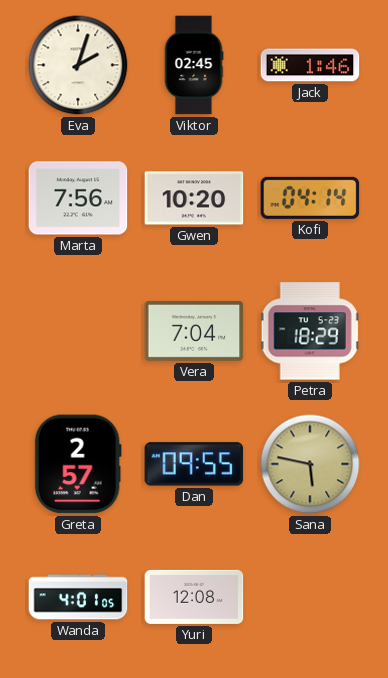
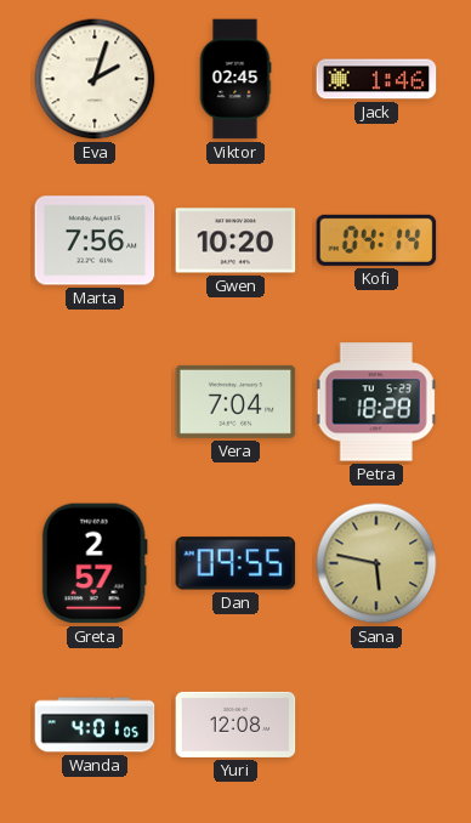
Petra: 18:29 -> 18:28
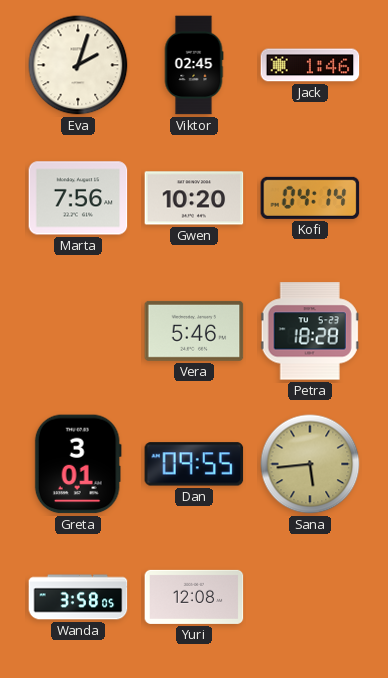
Vera: 7:04 -> 5:46
Greta: 2:57 -> 3:01
Sana: 5:47 -> 5:44
Wanda: 4:01 -> 3:58
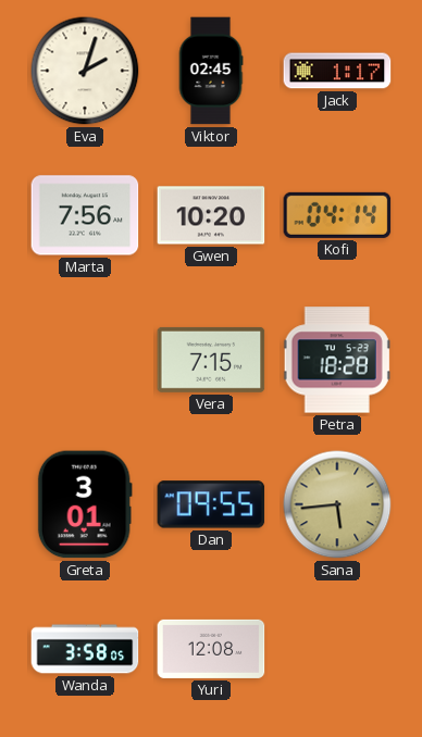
Jack: 1:46 -> 1:17
Vera: 5:46 -> 7:15
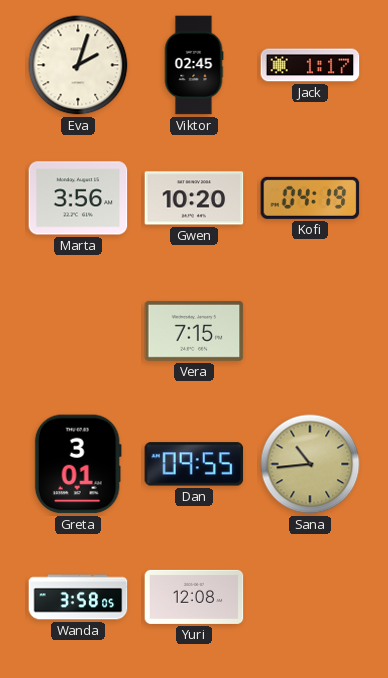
Marta: 7:56 -> 3:56
Kofi: 04:14 -> 04:19
Petra: 18:28 -> none
Sana: 5:44 -> 10:44
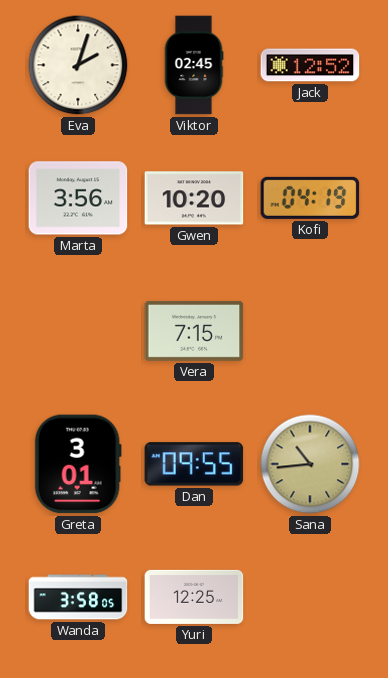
Jack: 1:17 -> 12:52
Yuri: 12:08 -> 12:25
